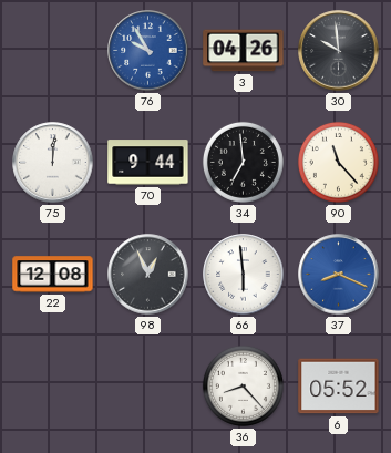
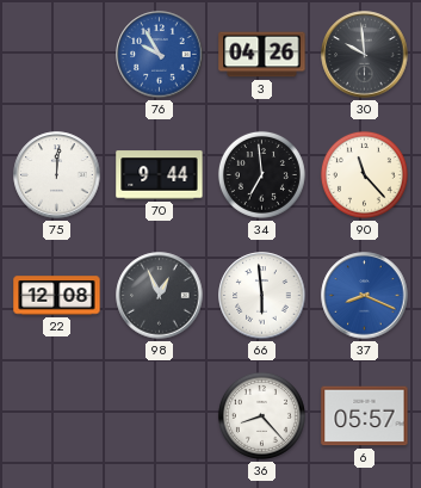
6: 05:52 -> 05:57
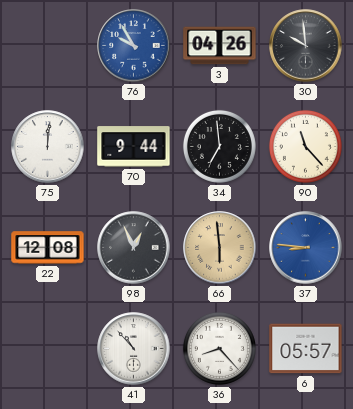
66 dial: white -> champagne
37: 8:19 -> 8:46
41: none -> 10:53
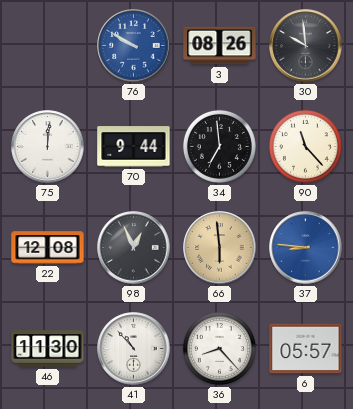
76: 9:55 -> 9:50
3: 04:26 -> 08:26
46: none -> 11:30
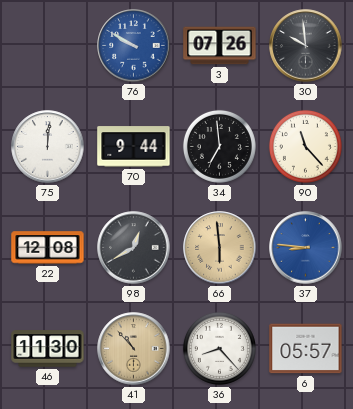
3: 08:26 -> 07:26
98: 12:56 -> 12:40
41 dial: white -> champagne
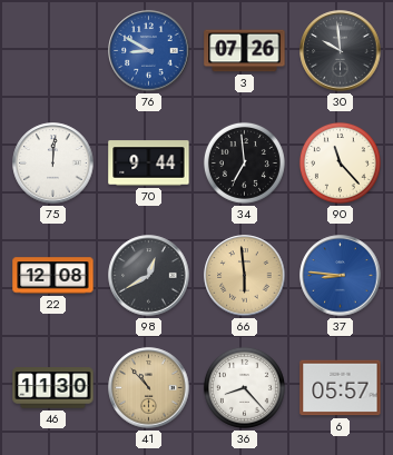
76: 9:50 -> 8:50
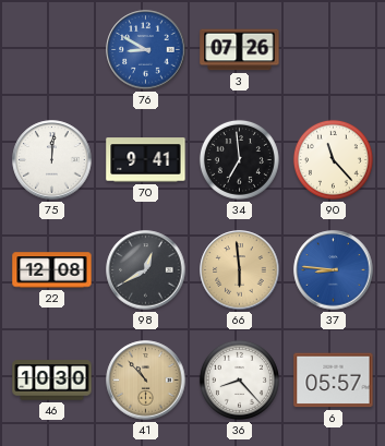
30: 9:59 -> none
70: 9:44 -> 9:41
46: 11:30 -> 10:30
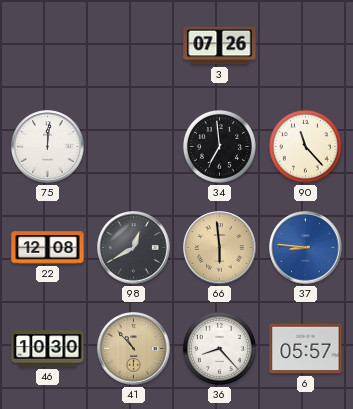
76: 8:50 -> none
70: 9:41 -> none
